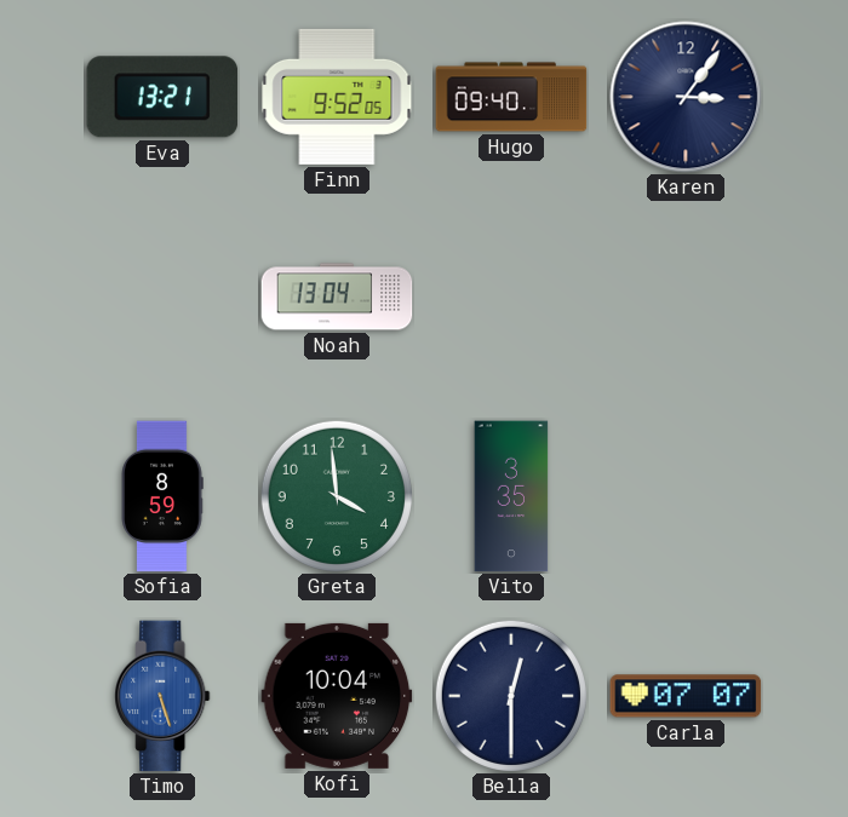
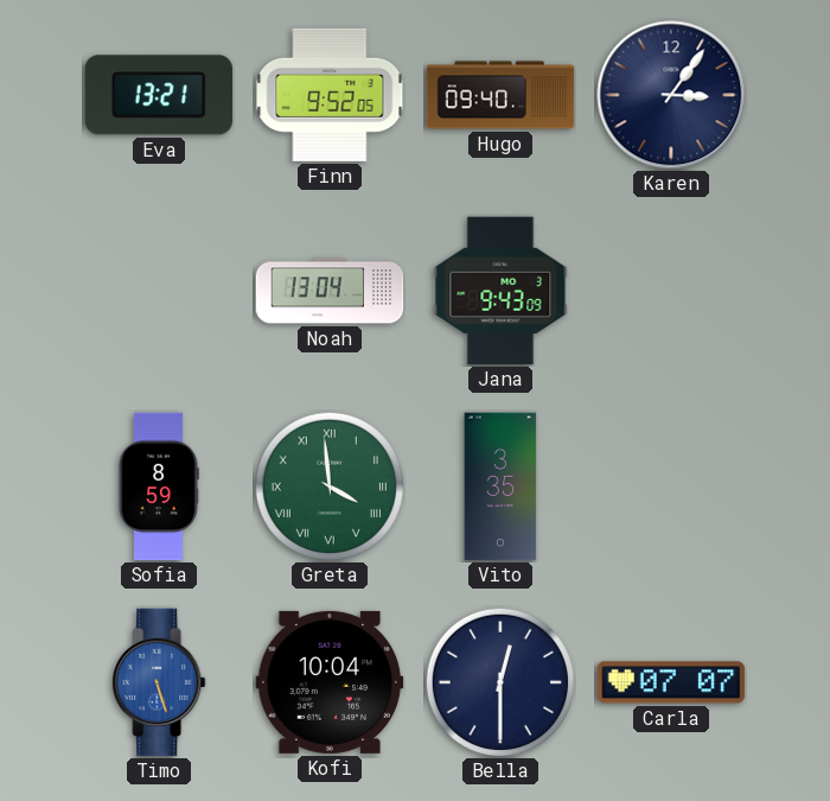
Jana: none -> 9:43
Greta numerals: Arabic -> Roman
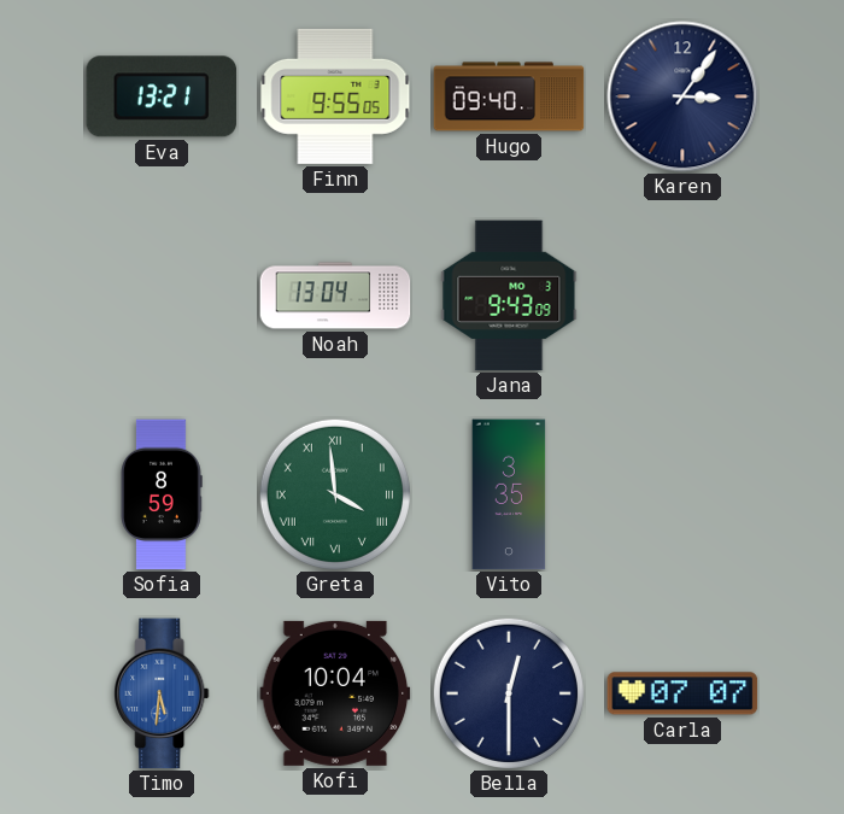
Finn: 9:52 -> 9:55
Timo: 5:27 -> 5:31
